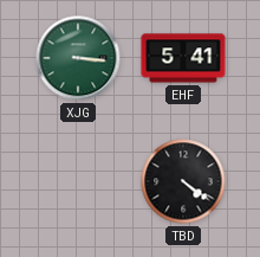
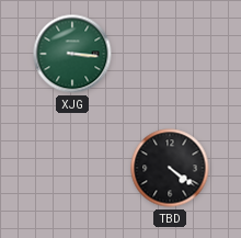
EHF: 5:41 -> none
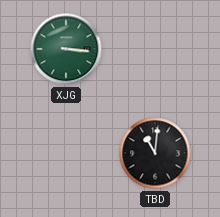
TBD: 4:21 -> 11:01
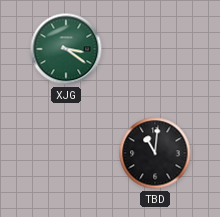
XJG: 3:16 -> 3:21
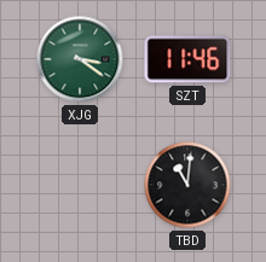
SZT: none -> 11:46
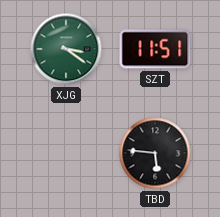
SZT: 11:46 -> 11:51
TBD: 11:01 -> 5:46
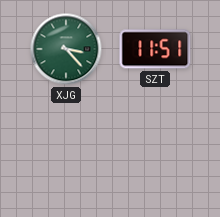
XJG: 3:21 -> 3:23
TBD: 5:46 -> none
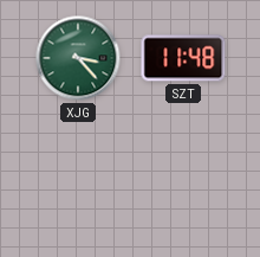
SZT: 11:51 -> 11:48
